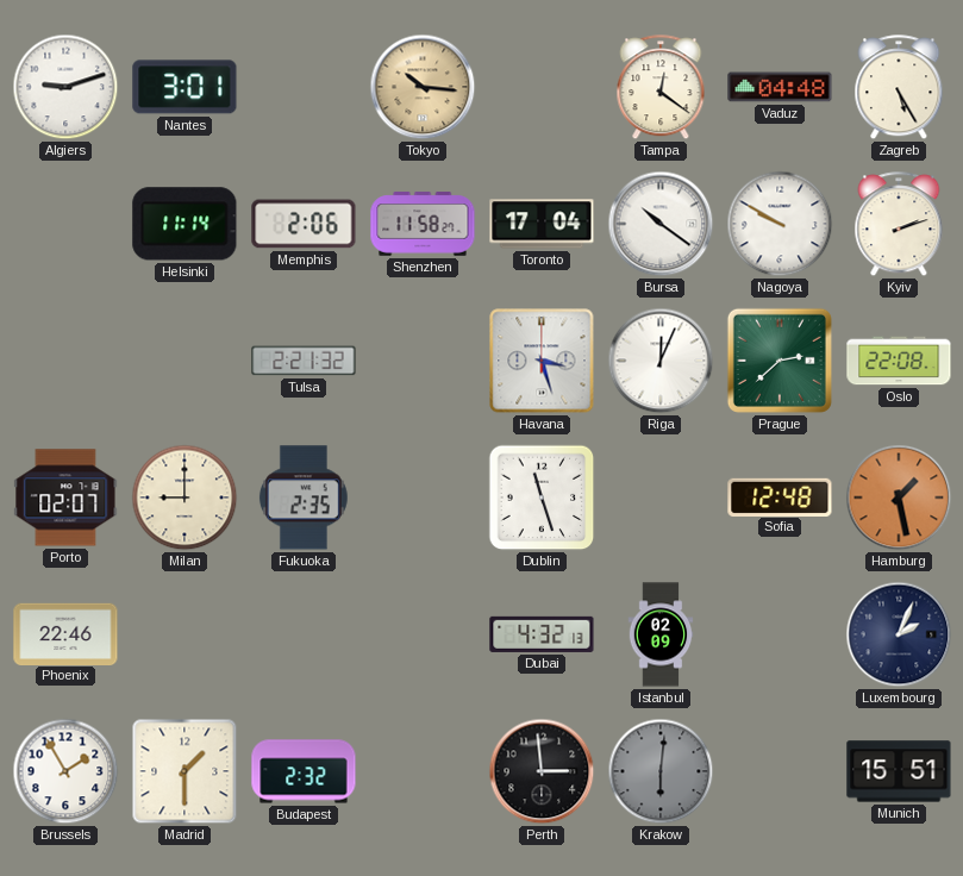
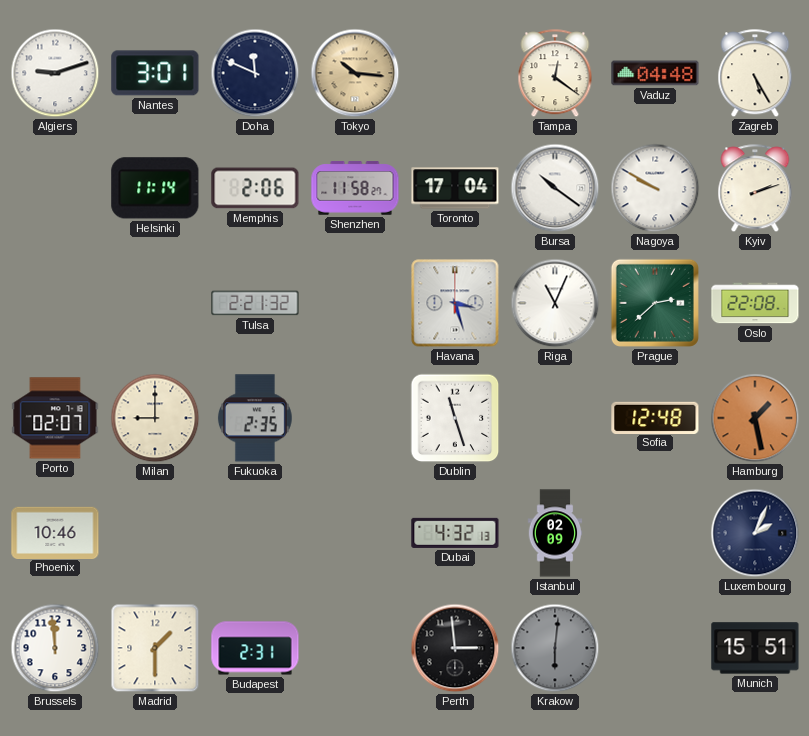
Doha: none -> 11:49
Riga: 12:04 -> 11:04
Phoenix: 22:46 -> 10:46
Brussels: 1:55 -> 11:59
Budapest: 2:32 -> 2:31
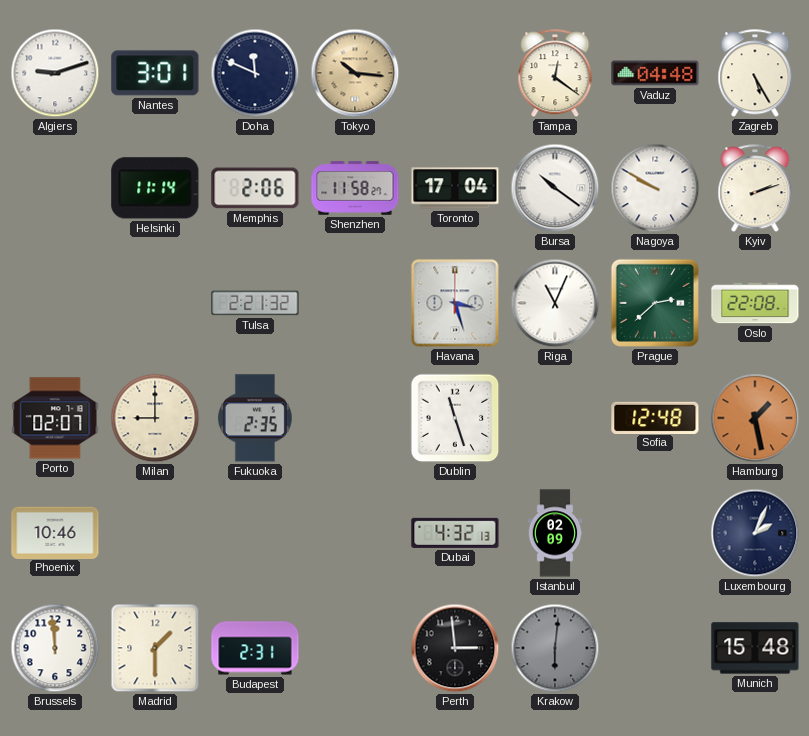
Munich: 15:51 -> 15:48
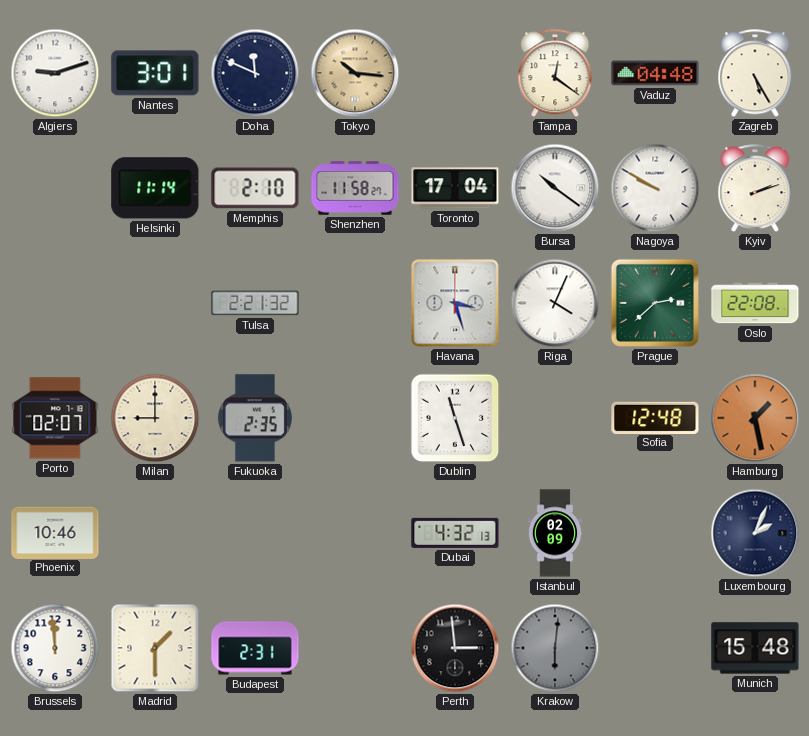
Memphis: 2:06 -> 2:10
Riga: 11:04 -> 4:04
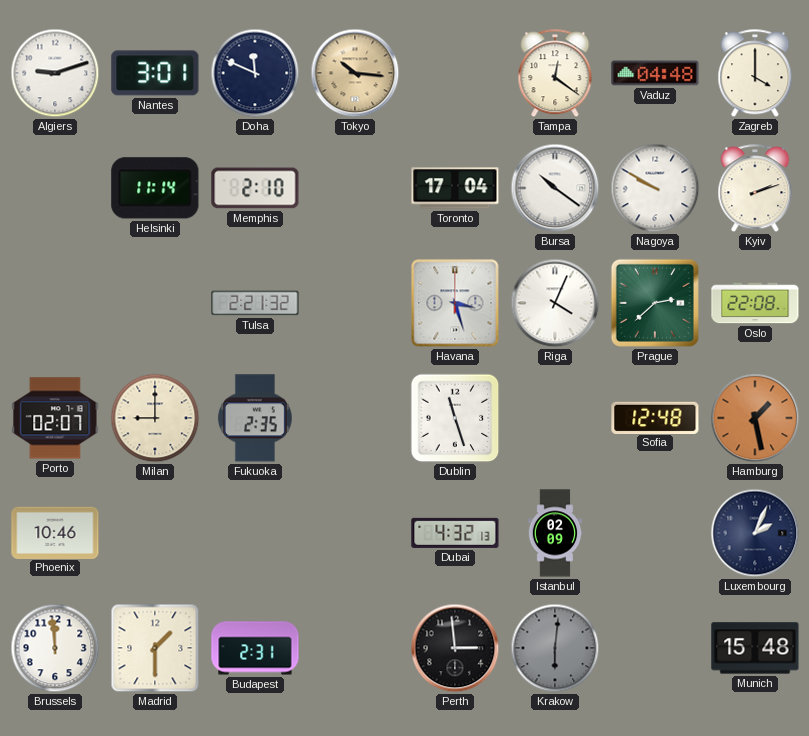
Zagreb: 5:25 -> 4:00
Shenzhen: 11:58 -> none
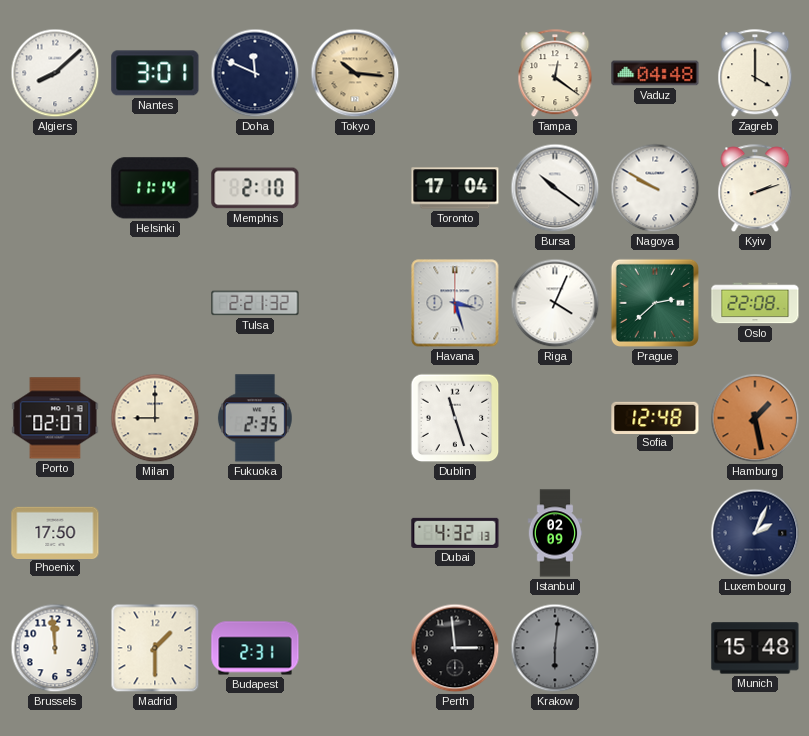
Algiers: 9:12 -> 8:08
Phoenix: 10:46 -> 17:50
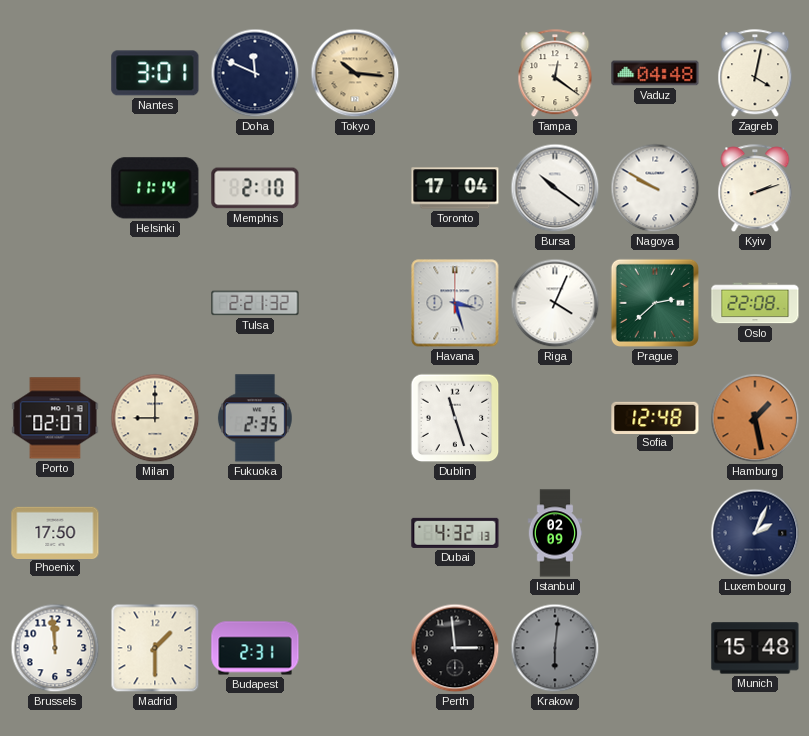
Algiers: 8:08 -> none
Zagreb: 4:00 -> 4:02
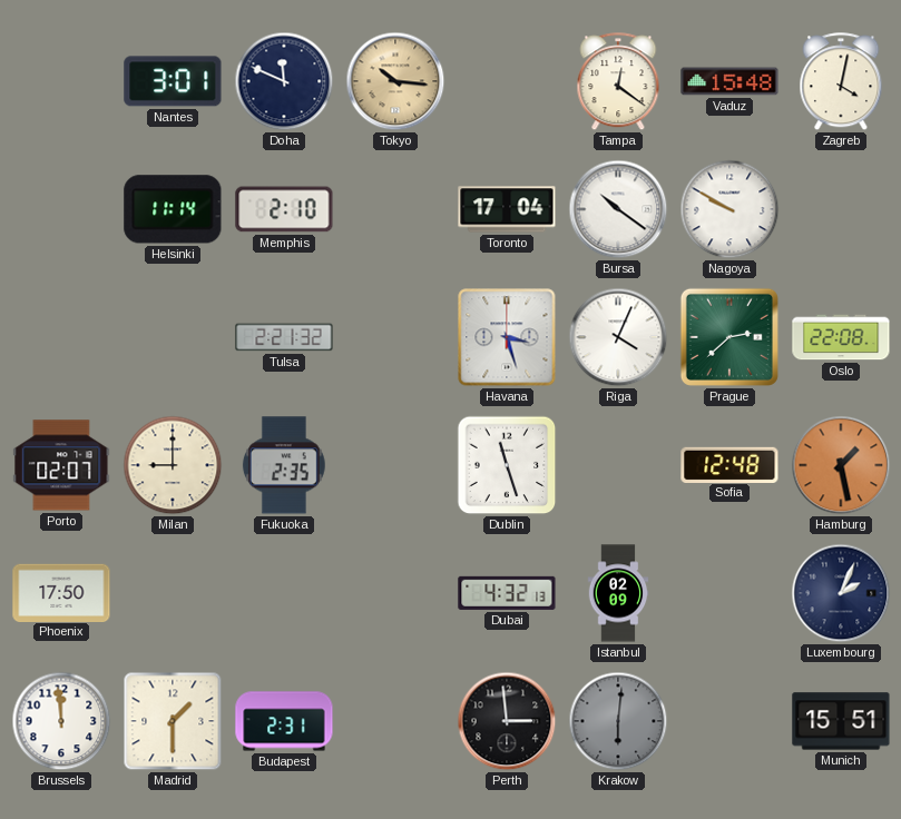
Vaduz: 04:48 -> 15:48
Kyiv: 2:12 -> none
Munich: 15:48 -> 15:51
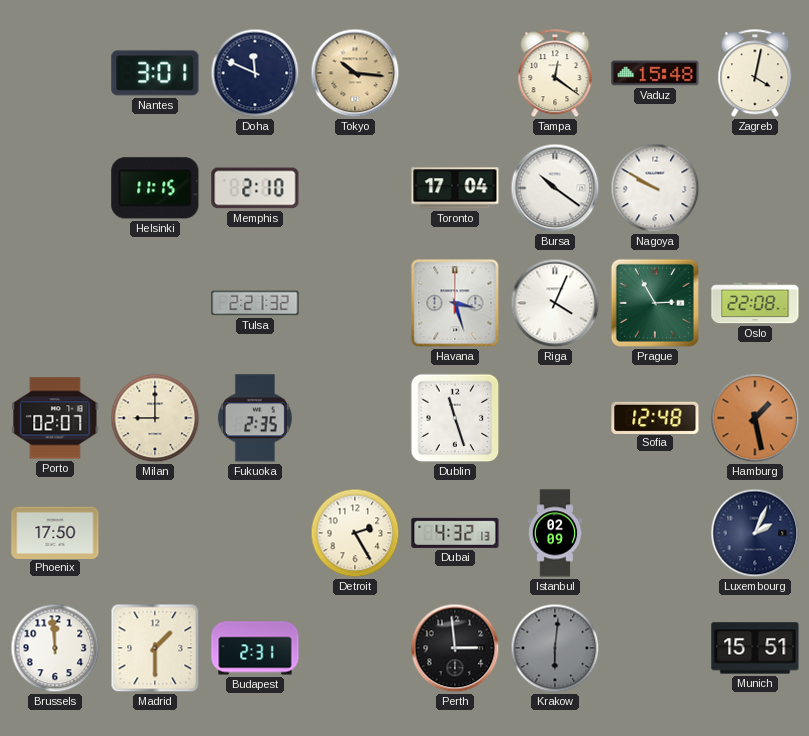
Helsinki: 11:14 -> 11:15
Prague: 2:38 -> 2:55
Detroit: none -> 2:25
